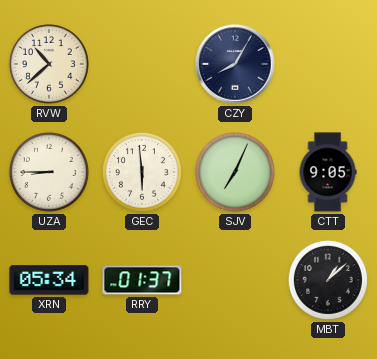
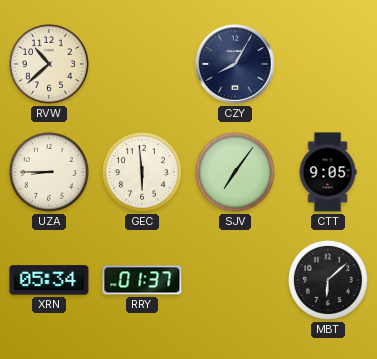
SJV: 7:04 -> 7:06
MBT: 1:08 -> 6:08
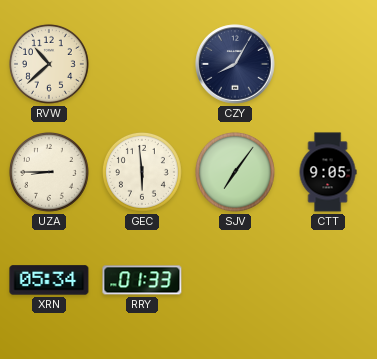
RRY: 01:37 -> 01:33
MBT: 6:08 -> none
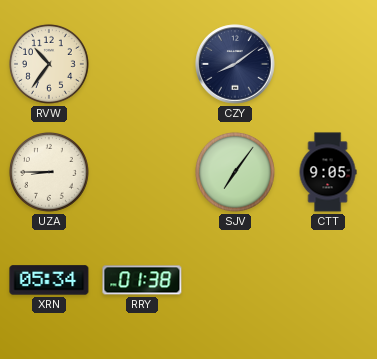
RVW: 10:38 -> 10:36
CZY: 8:05 -> 8:09
GEC: 5:59 -> none
RRY: 01:33 -> 01:38
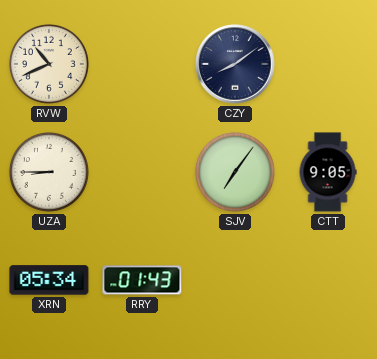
RVW: 10:36 -> 10:41
RRY: 01:38 -> 01:43
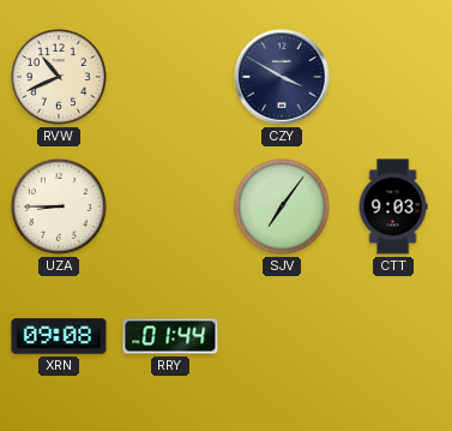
CZY: 8:09 -> 3:50
CTT: 9:05 -> 9:03
XRN: 05:34 -> 09:08
RRY: 01:43 -> 01:44
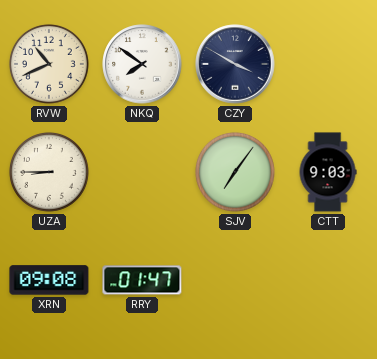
NKQ: none -> 7:51
RRY: 01:44 -> 01:47
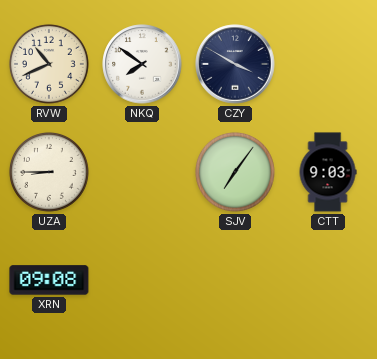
RRY: 01:47 -> none
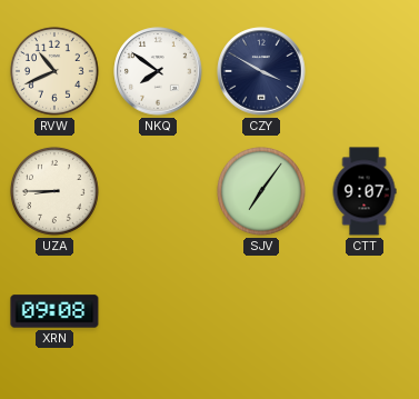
CTT: 9:03 -> 9:07
